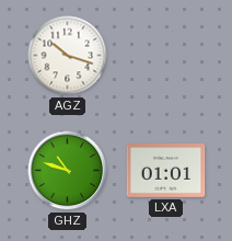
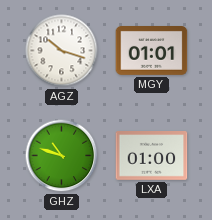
MGY: none -> 01:01
LXA: 01:01 -> 01:00
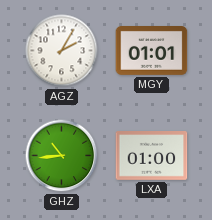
AGZ: 10:18 -> 2:05
GHZ: 10:48 -> 10:44
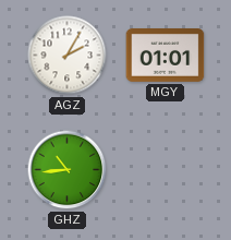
LXA: 01:00 -> none
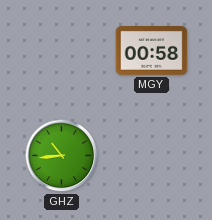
AGZ: 2:05 -> none
MGY: 01:01 -> 00:58
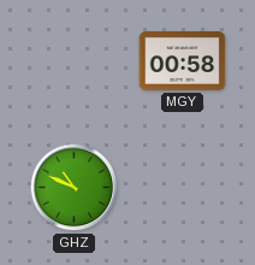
GHZ: 10:44 -> 10:49
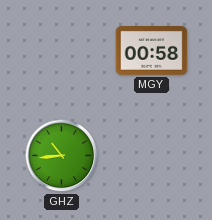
GHZ: 10:49 -> 10:44
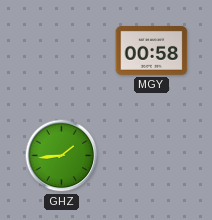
GHZ: 10:44 -> 1:44
